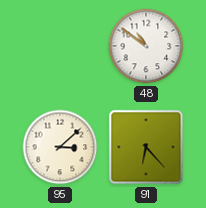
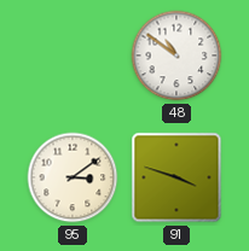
95: 3:08 -> 3:09
91: 6:23 -> 3:48
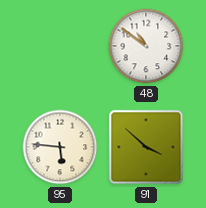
95: 3:09 -> 5:46
91: 3:48 -> 3:52
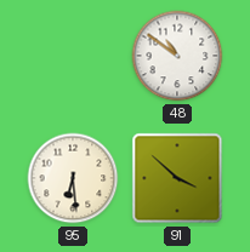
95: 5:46 -> 6:29
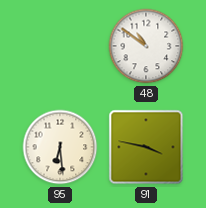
91: 3:52 -> 3:47
